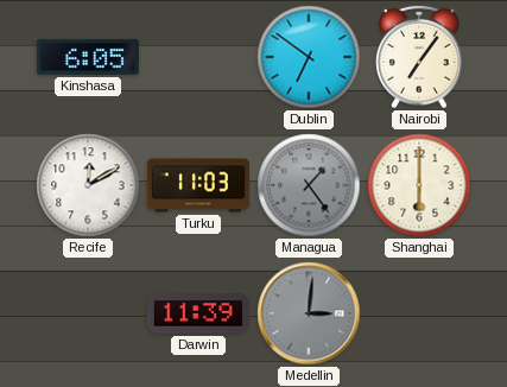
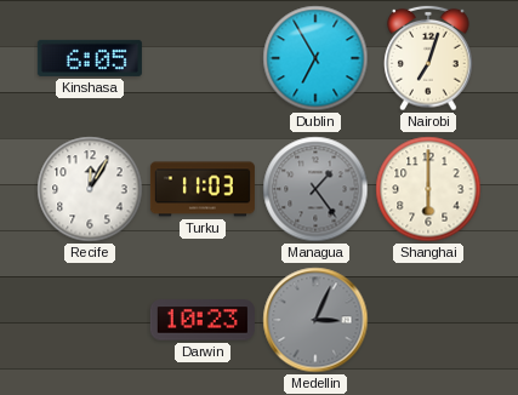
Dublin: 6:51 -> 6:55
Nairobi: 7:06 -> 7:03
Recife: 12:10 -> 12:05
Darwin: 11:39 -> 10:23
Medellin: 3:01 -> 3:04
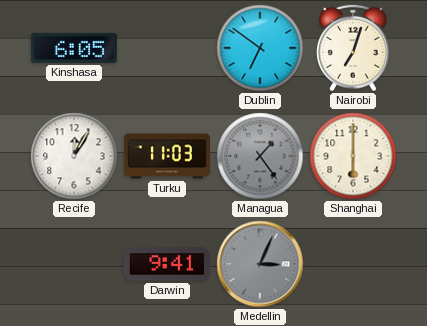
Dublin: 6:55 -> 6:51
Darwin: 10:23 -> 9:41
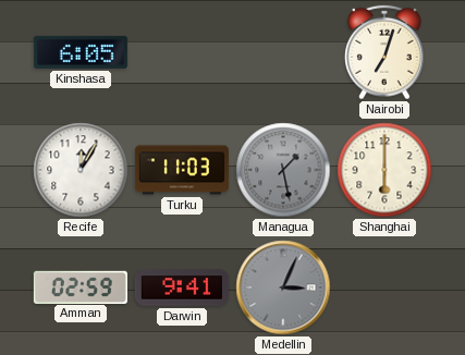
Dublin: 6:51 -> none
Managua: 1:24 -> 1:28
Amman: none -> 02:59
